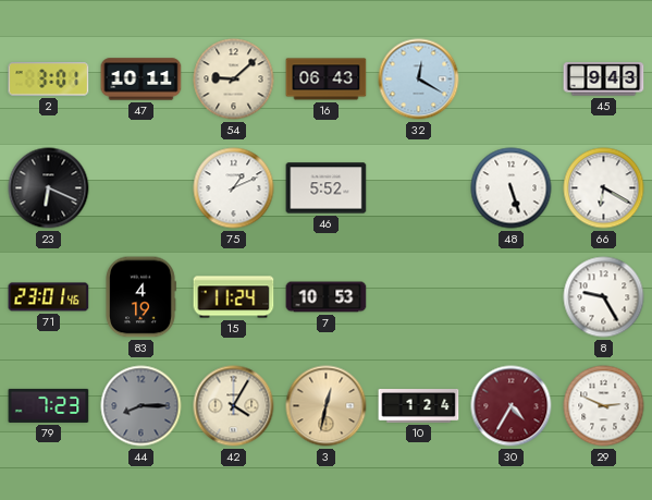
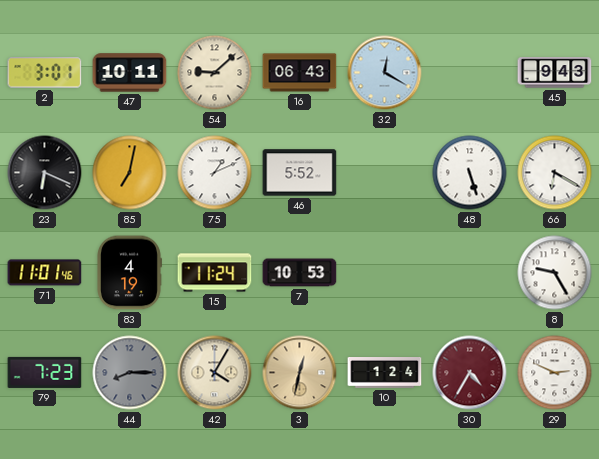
85: none -> 7:02
71: 23:01 -> 11:01
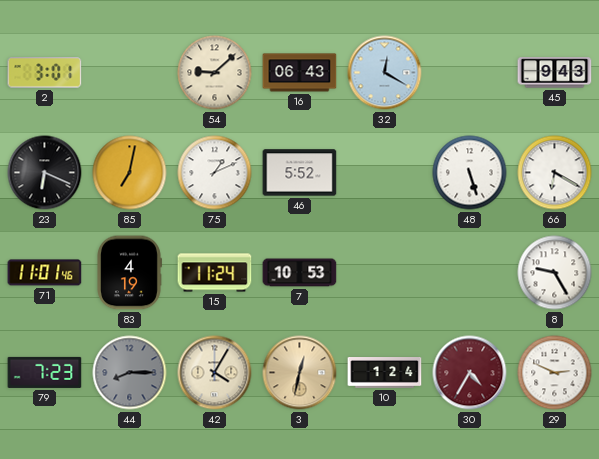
47: 10:11 -> none
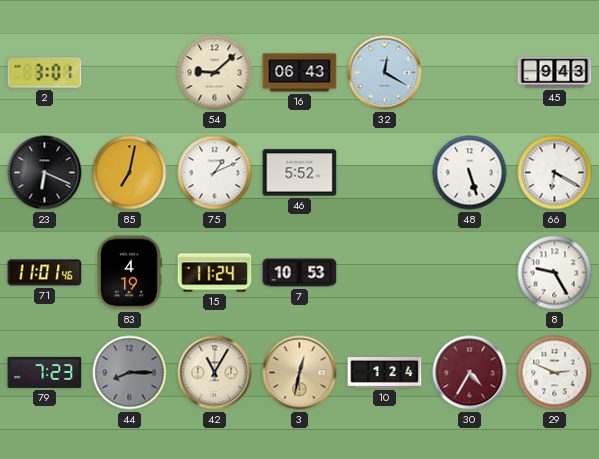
42: 4:05 -> 11:05
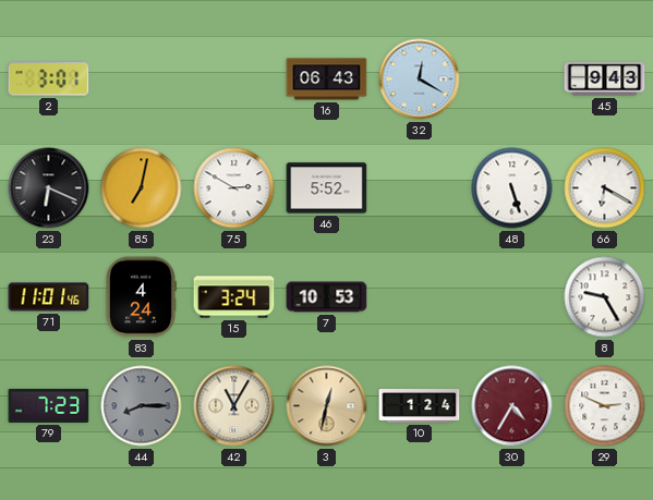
54: 9:08 -> none
75: 1:11 -> 2:50
83: 4:19 -> 4:24
15: 11:24 -> 3:24
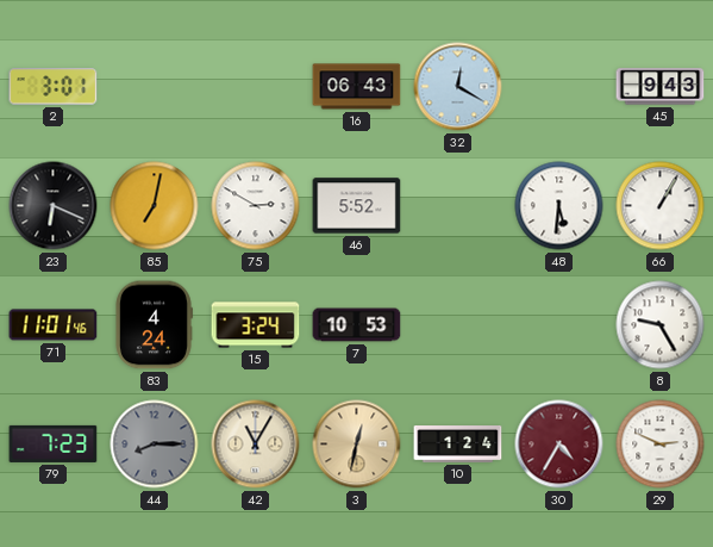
48: 5:27 -> 5:31
66: 6:20 -> 1:05
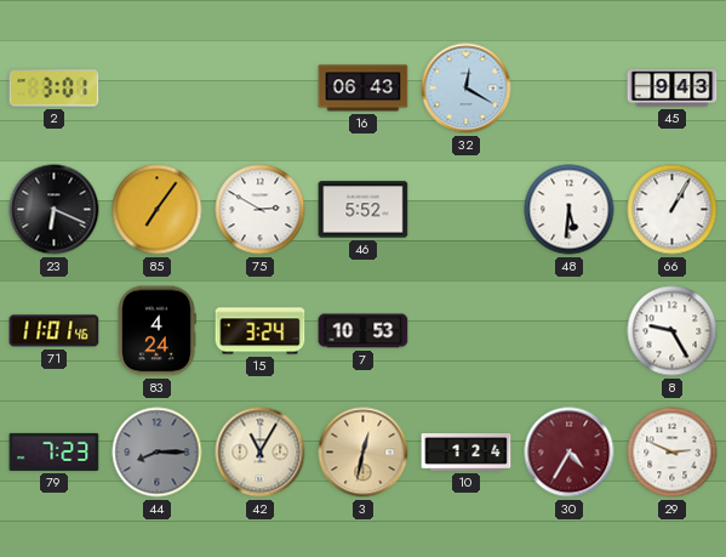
85: 7:02 -> 7:06
